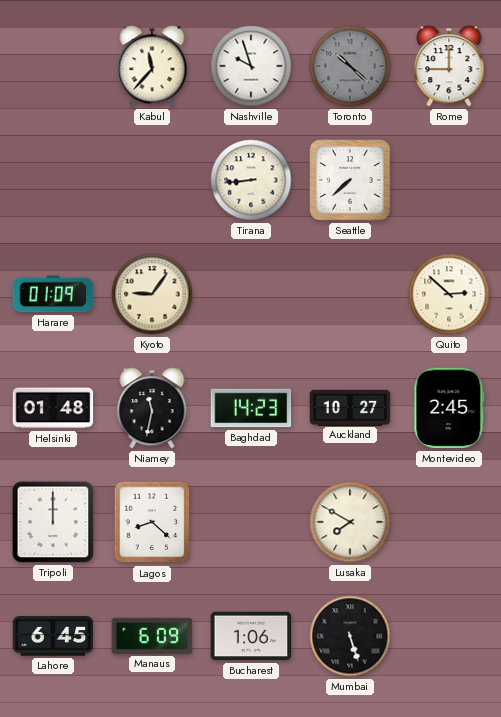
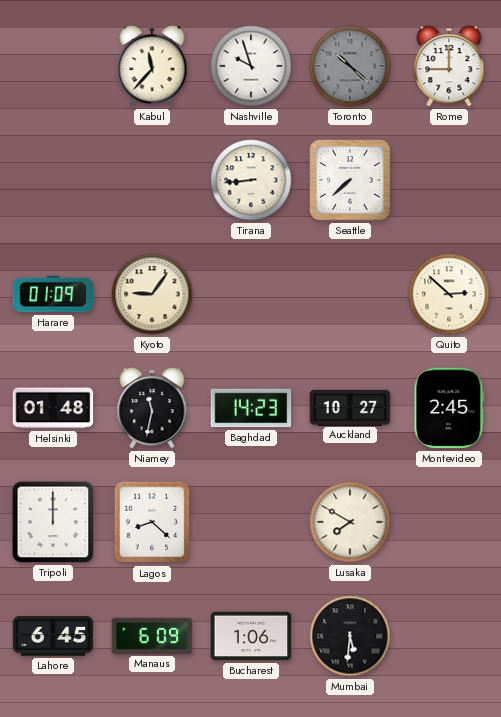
Mumbai: 5:27 -> 5:31
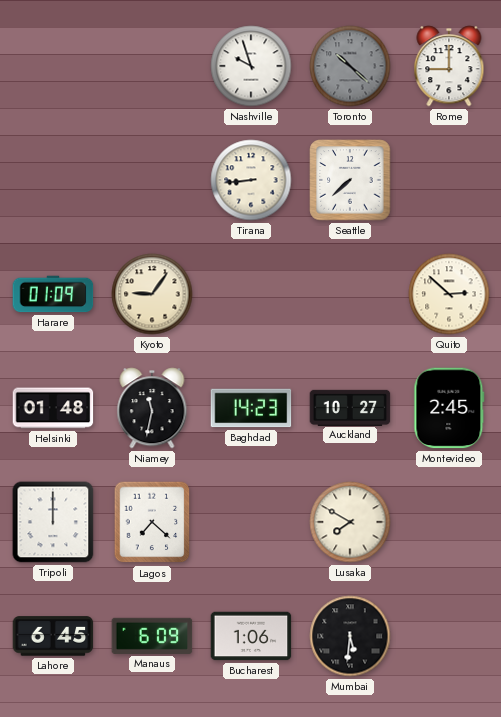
Kabul: 11:37 -> none
Lagos: 8:22 -> 7:22
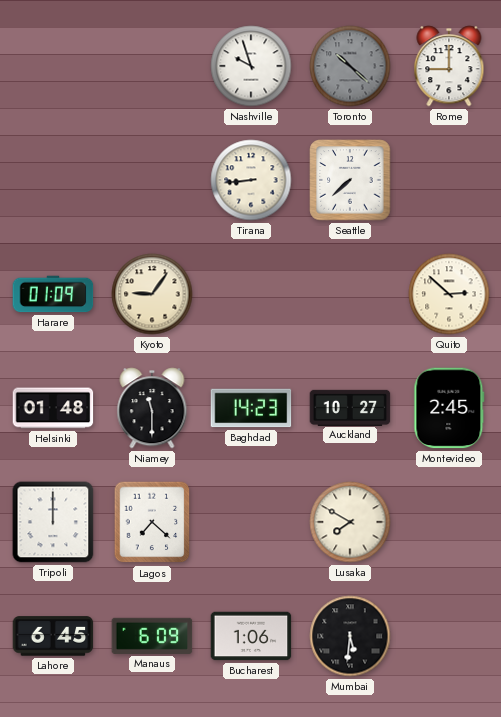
Niamey: 11:32 -> 11:30
